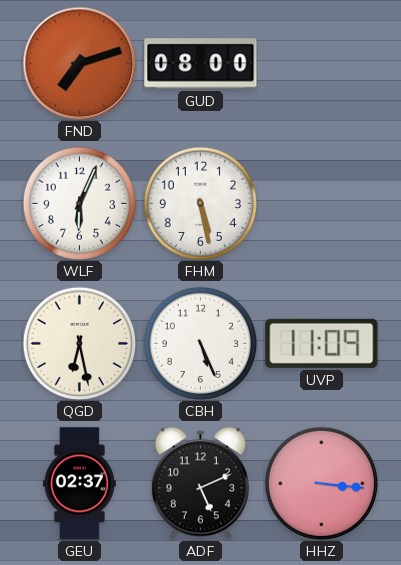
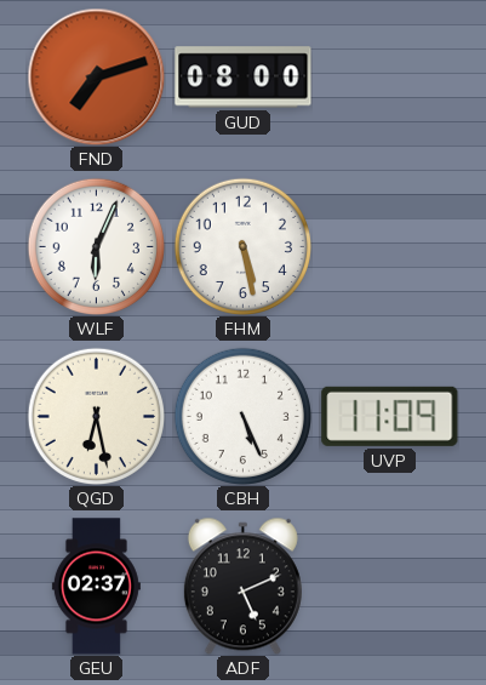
HHZ: 3:16 -> none
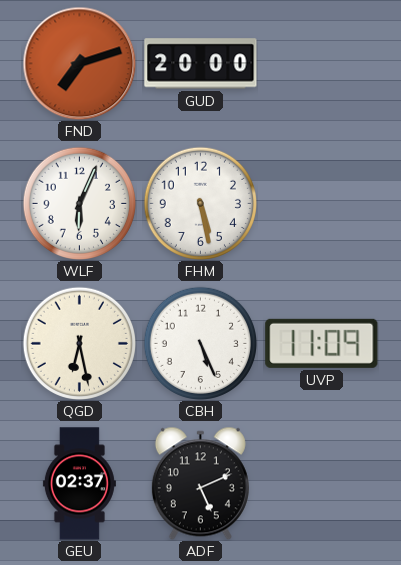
GUD: 08:00 -> 20:00
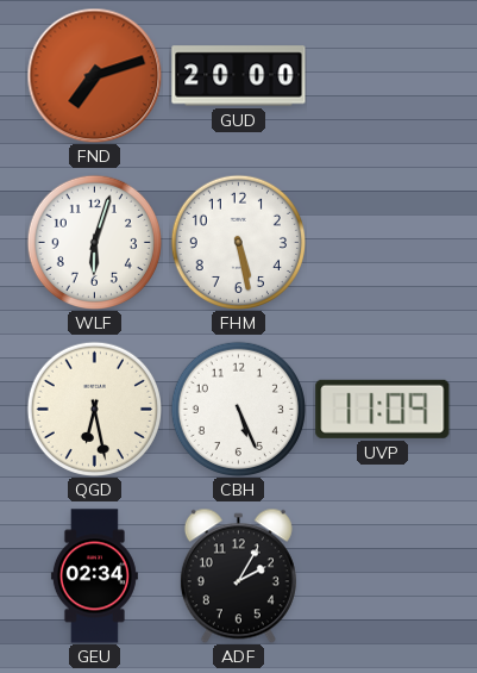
WLF: 6:04 -> 6:03
GEU: 02:37 -> 02:34
ADF: 5:11 -> 2:05
